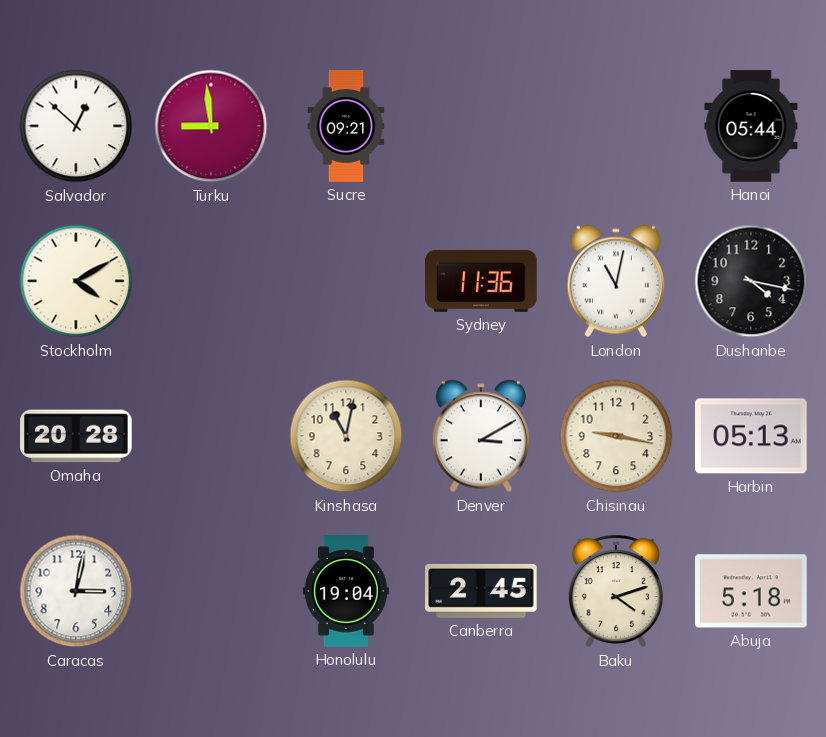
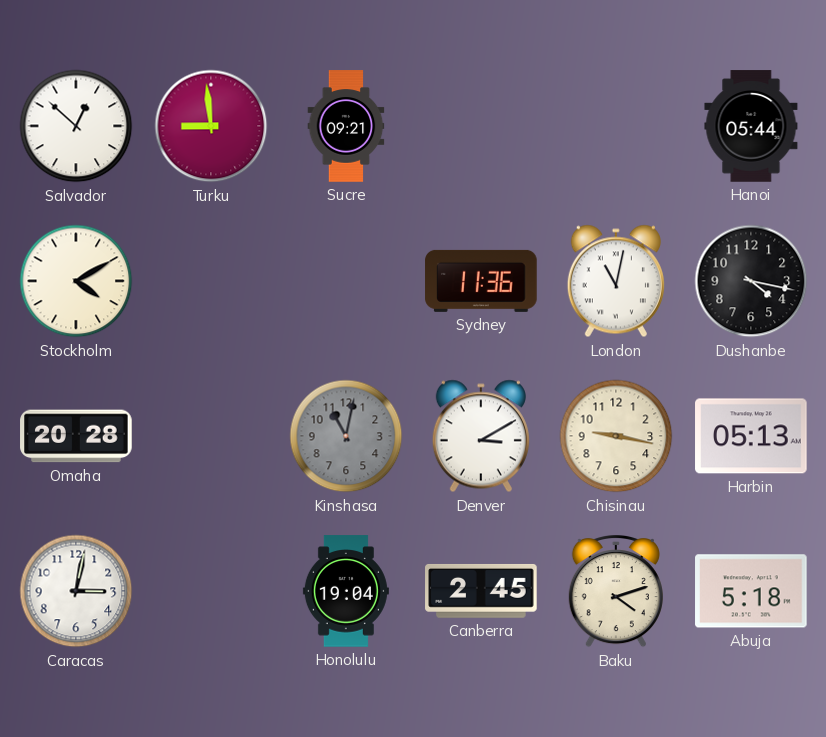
Kinshasa dial: cream -> grey
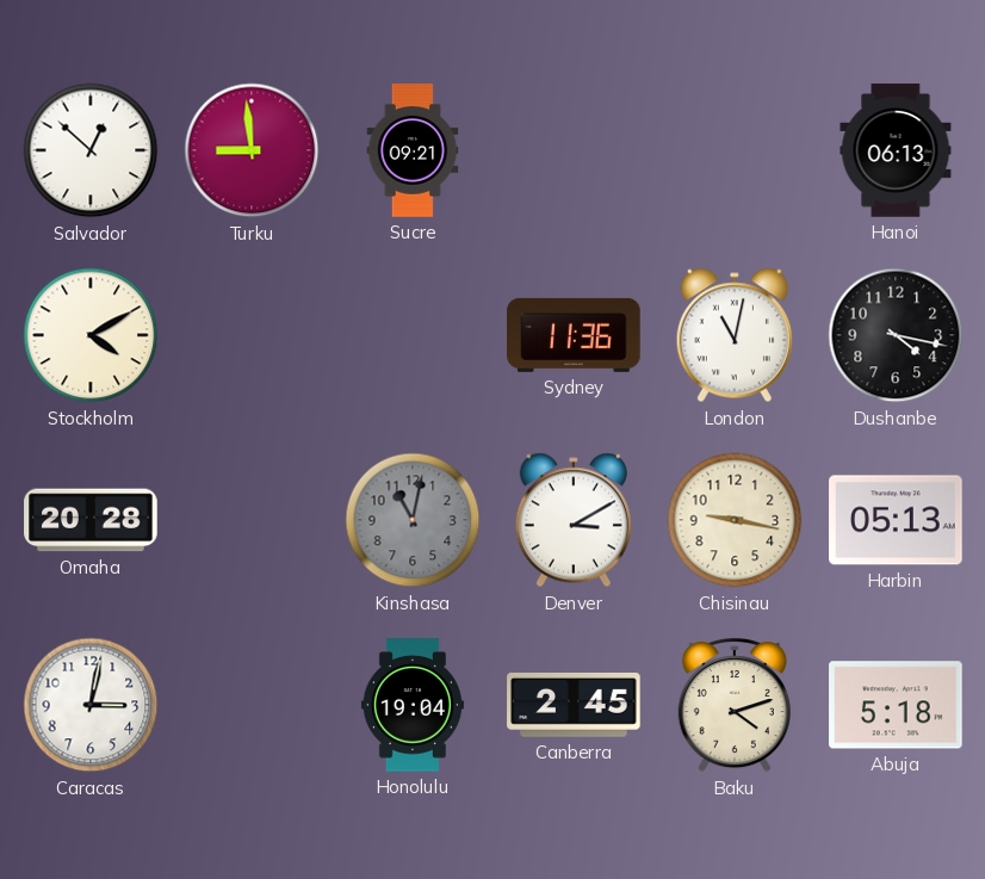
Hanoi: 05:44 -> 06:13
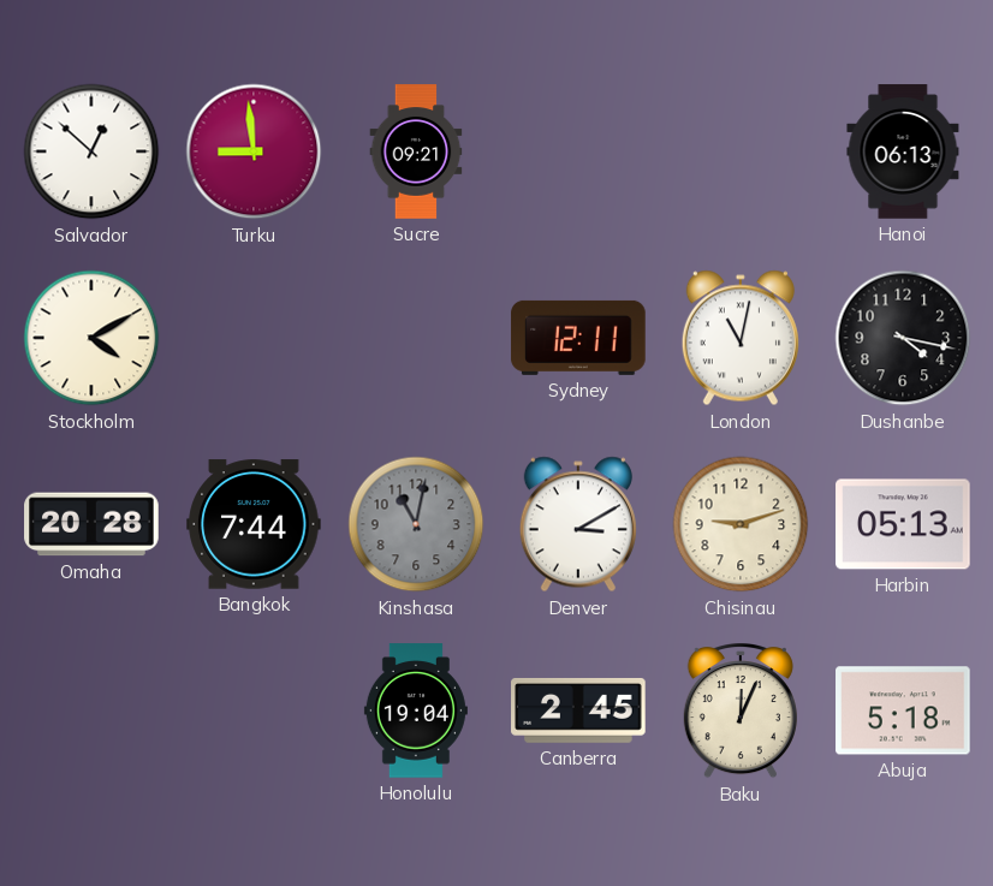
Sydney: 11:36 -> 12:11
Bangkok: none -> 7:44
Chisinau: 9:17 -> 9:12
Caracas: 3:02 -> none
Baku: 4:12 -> 12:04
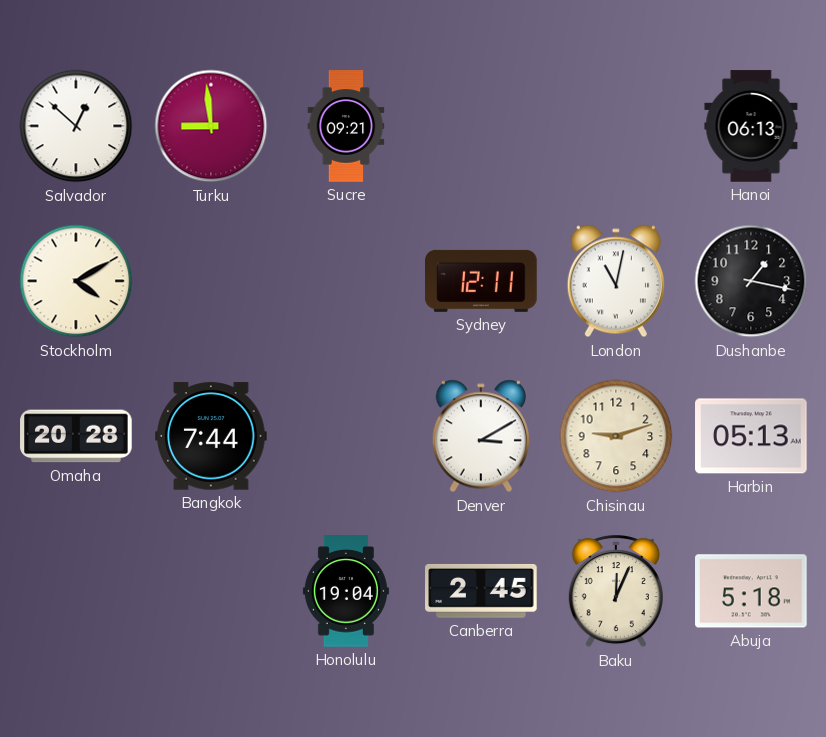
Dushanbe: 4:17 -> 1:17
Kinshasa: 11:02 -> none
